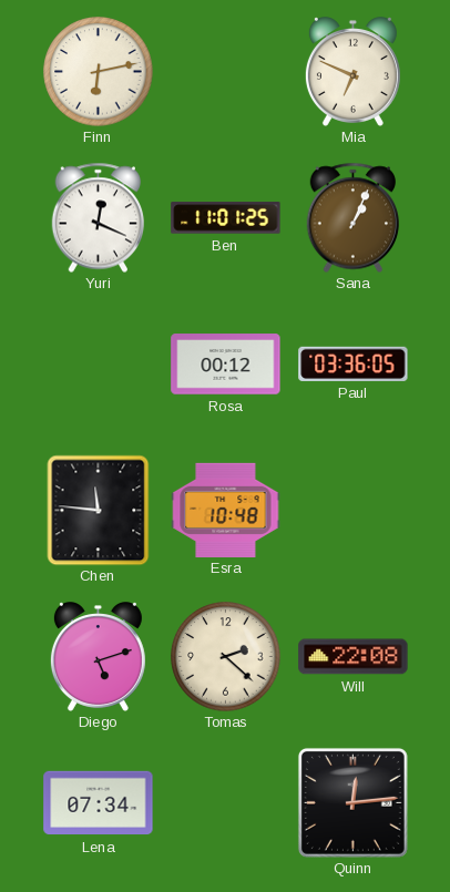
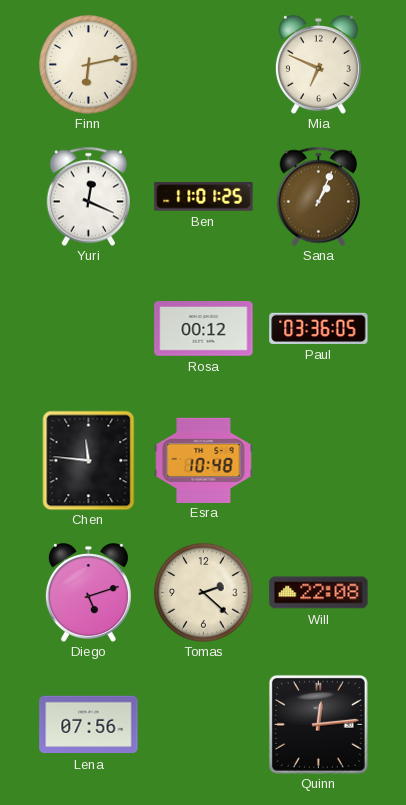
Lena: 07:34 -> 07:56
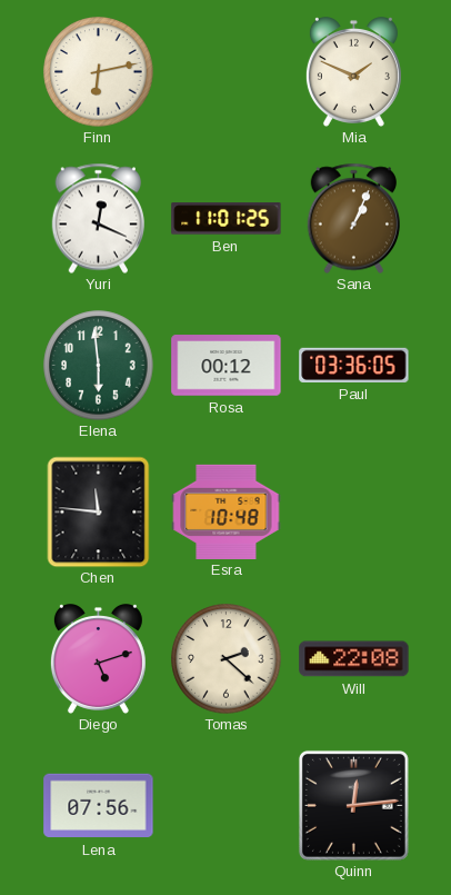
Mia: 6:49 -> 1:49
Elena: none -> 5:59
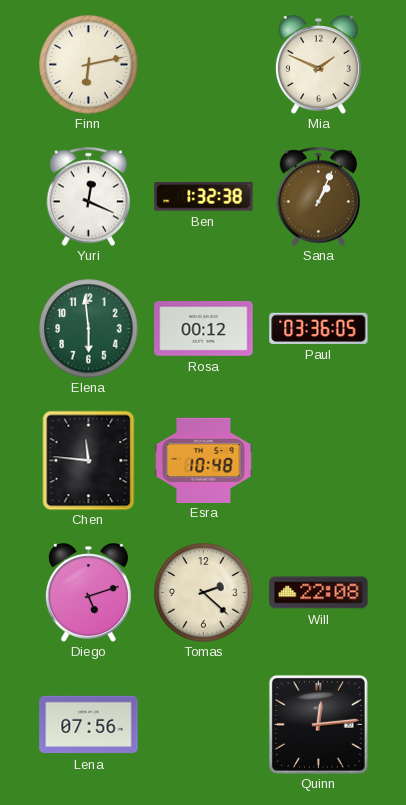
Ben: 11:01 -> 1:32
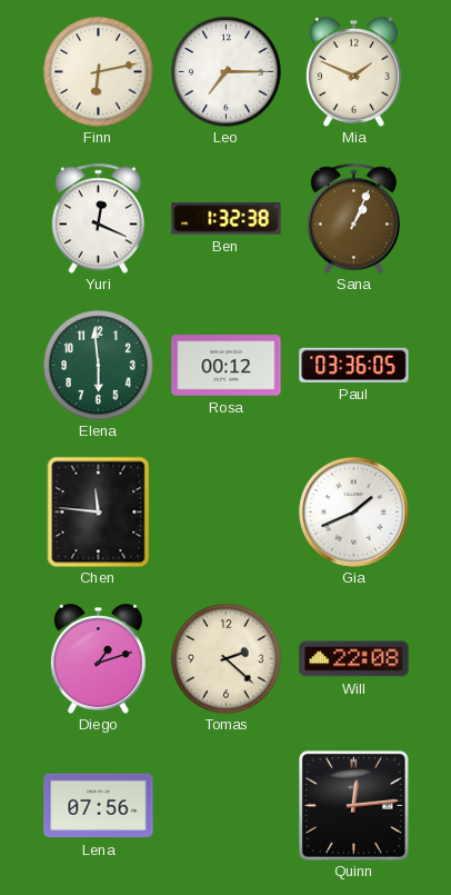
Leo: none -> 7:15
Esra: 10:48 -> none
Gia: none -> 1:41
Diego: 5:12 -> 1:12
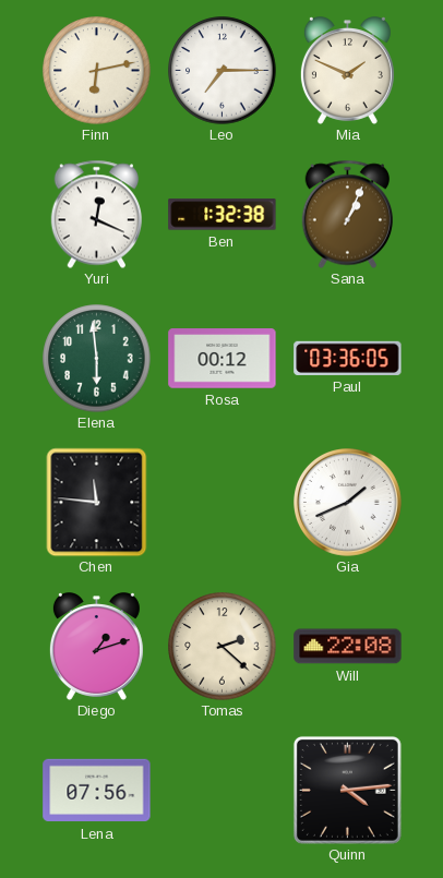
Quinn: 12:14 -> 4:14
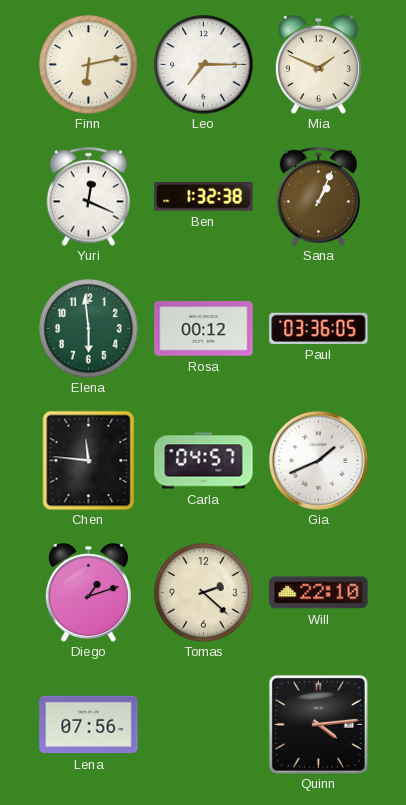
Carla: none -> 04:57
Will: 22:08 -> 22:10
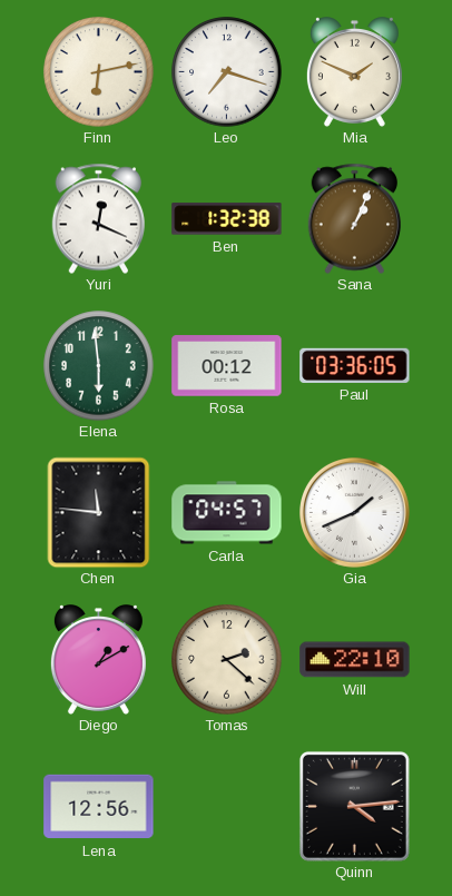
Leo: 7:15 -> 7:18
Diego: 1:12 -> 1:10
Lena: 07:56 -> 12:56
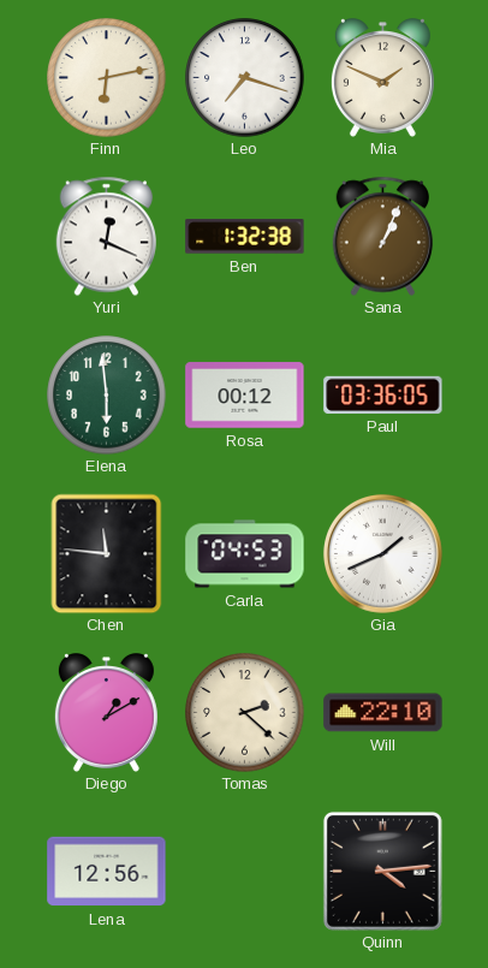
Carla: 04:57 -> 04:53
